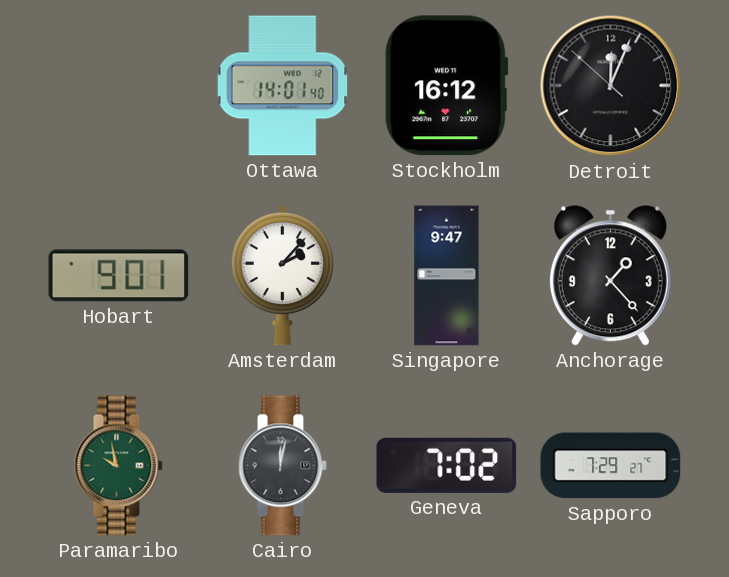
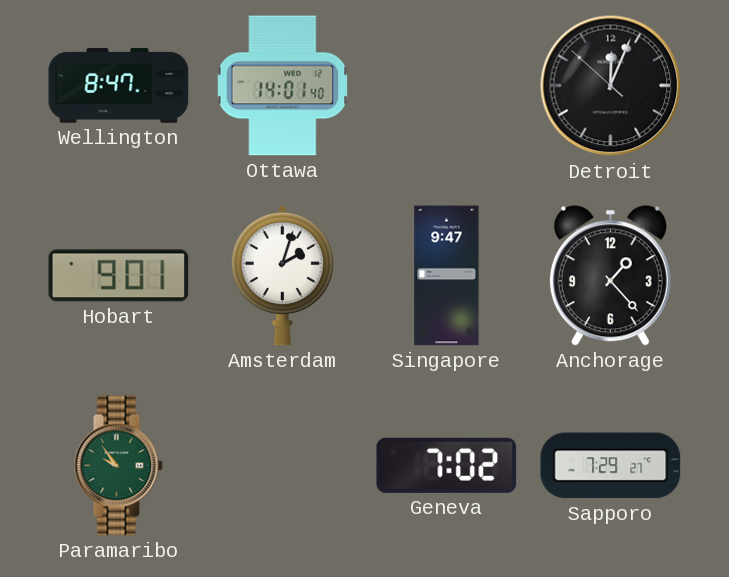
Wellington: none -> 8:47
Stockholm: 16:12 -> none
Amsterdam: 2:07 -> 2:03
Paramaribo: 9:58 -> 9:54
Cairo: 12:02 -> none
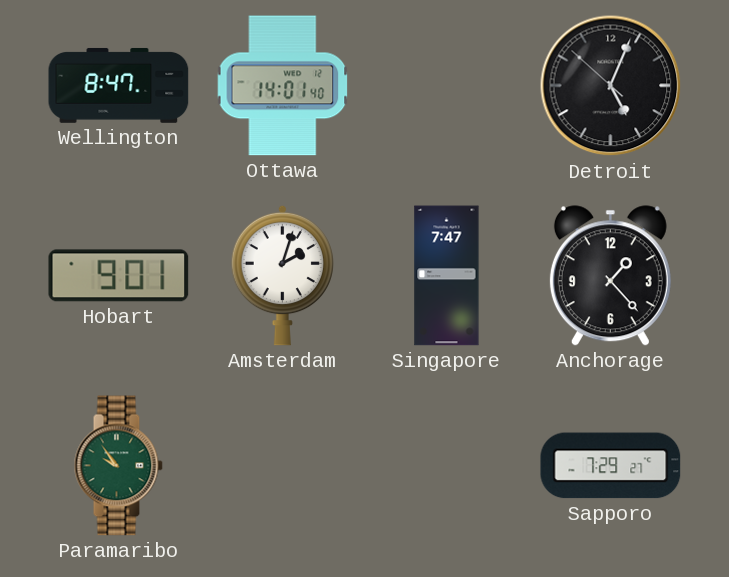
Detroit: 12:03 -> 5:03
Singapore: 9:47 -> 7:47
Geneva: 7:02 -> none
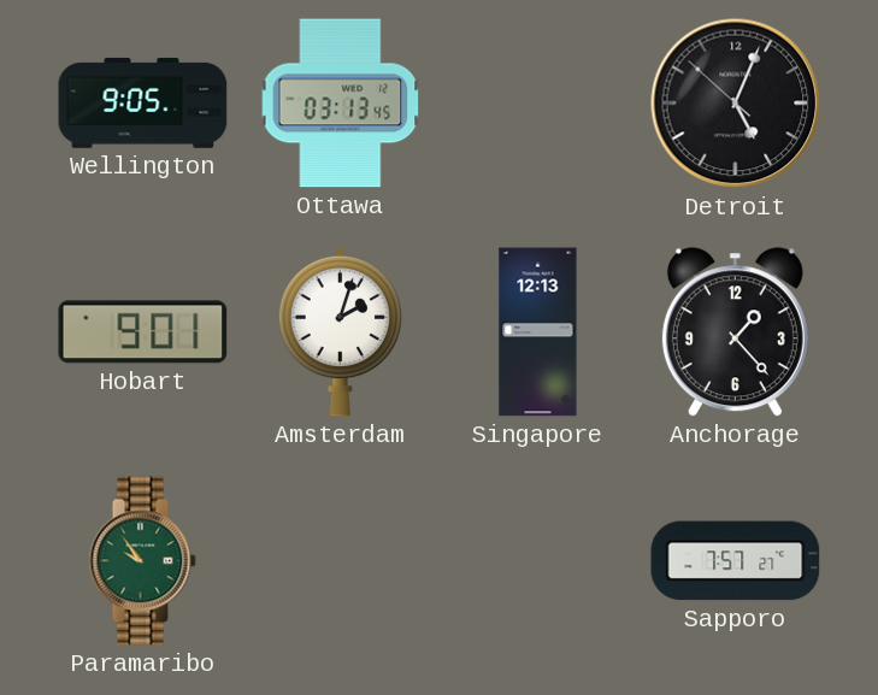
Wellington: 8:47 -> 9:05
Ottawa: 14:01 -> 03:13
Singapore: 7:47 -> 12:13
Sapporo: 7:29 -> 7:57
